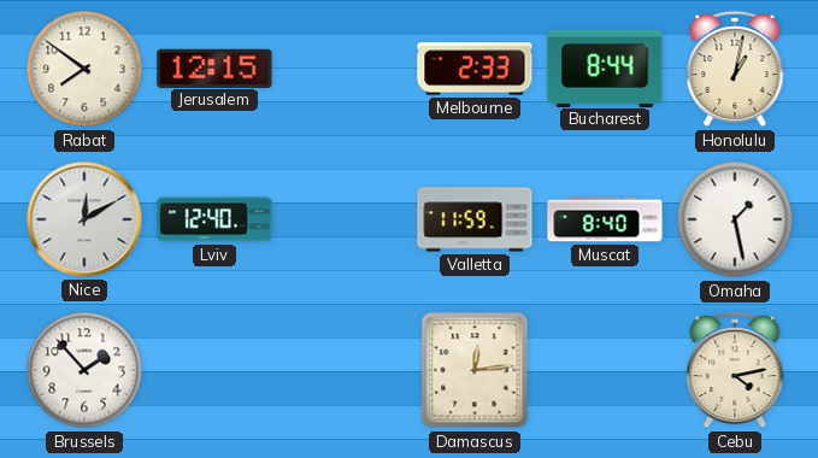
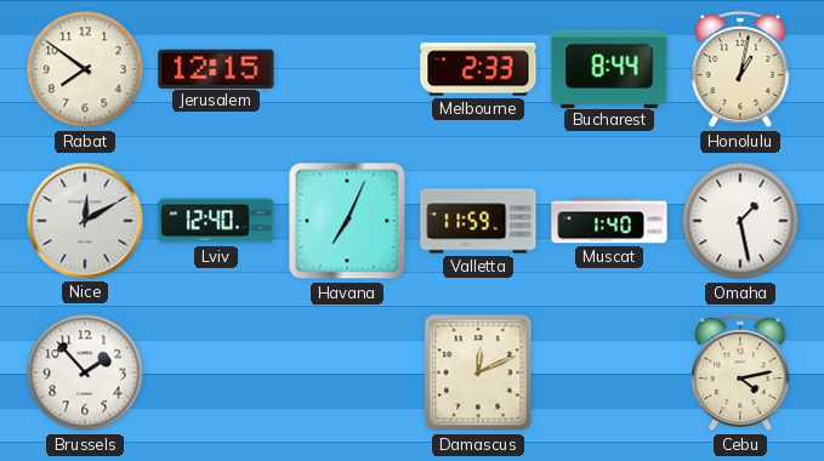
Havana: none -> 7:04
Muscat: 8:40 -> 1:40
Damascus: 12:14 -> 12:11
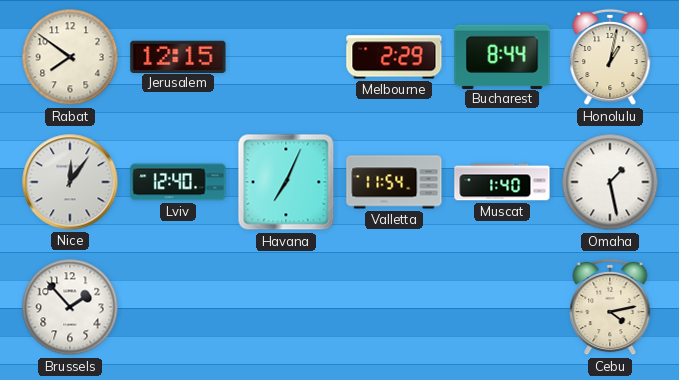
Melbourne: 2:33 -> 2:29
Nice: 12:10 -> 12:06
Valletta: 11:59 -> 11:54
Damascus: 12:11 -> none
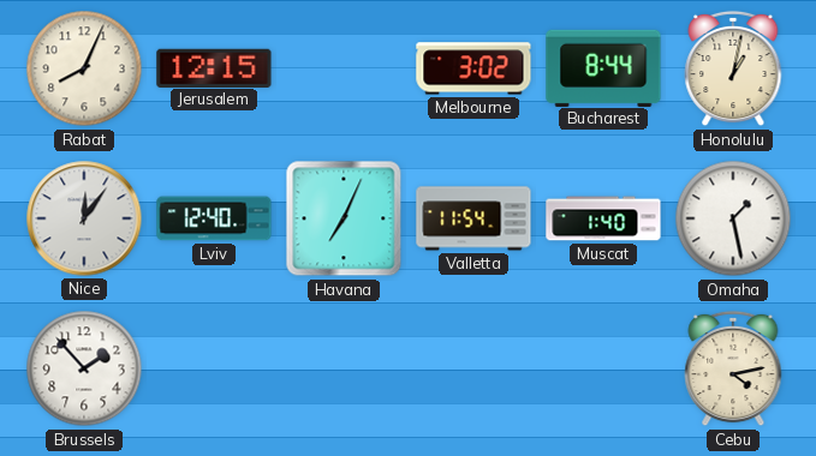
Rabat: 7:51 -> 8:04
Melbourne: 2:29 -> 3:02
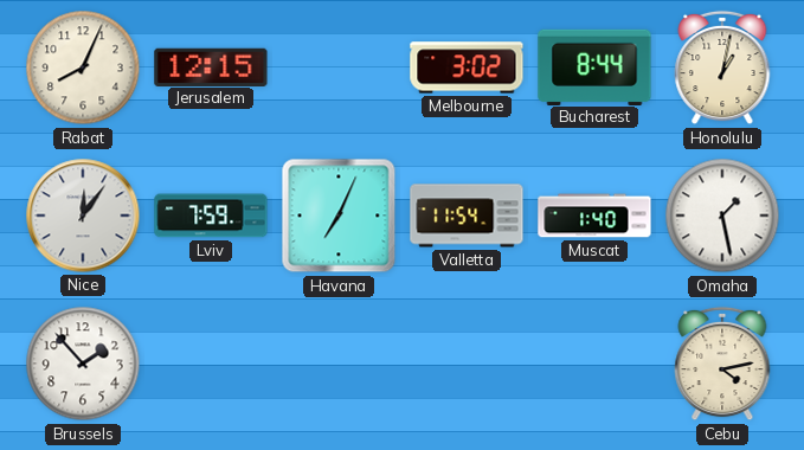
Lviv: 12:40 -> 7:59
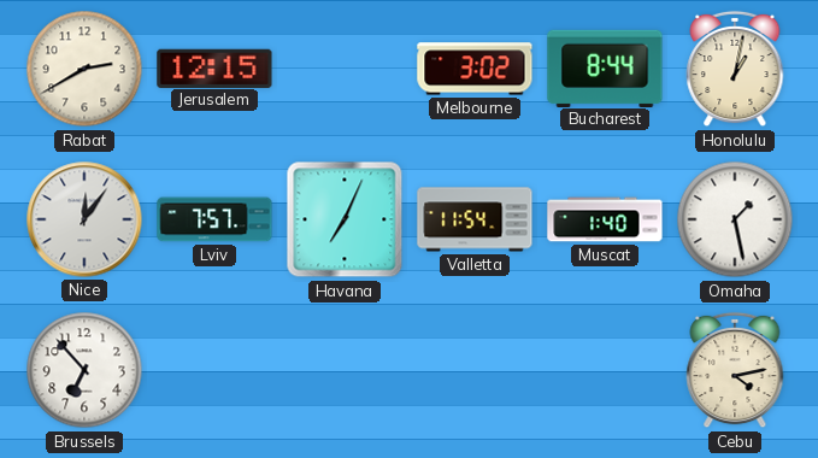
Rabat: 8:04 -> 2:40
Lviv: 7:59 -> 7:57
Brussels: 1:53 -> 6:53
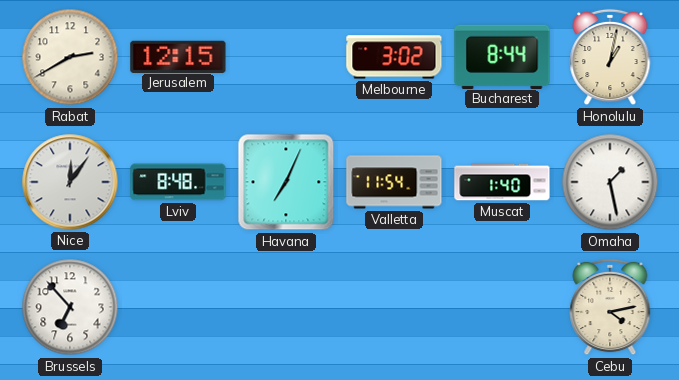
Lviv: 7:57 -> 8:48
